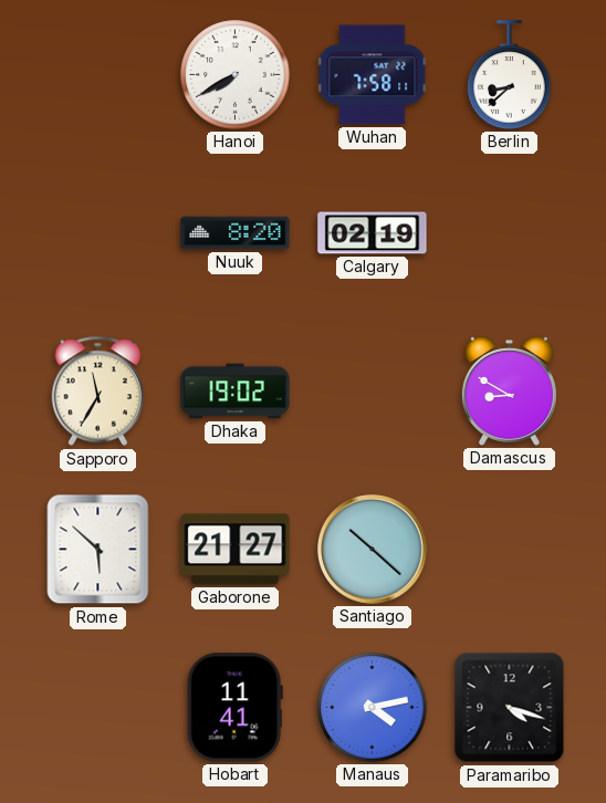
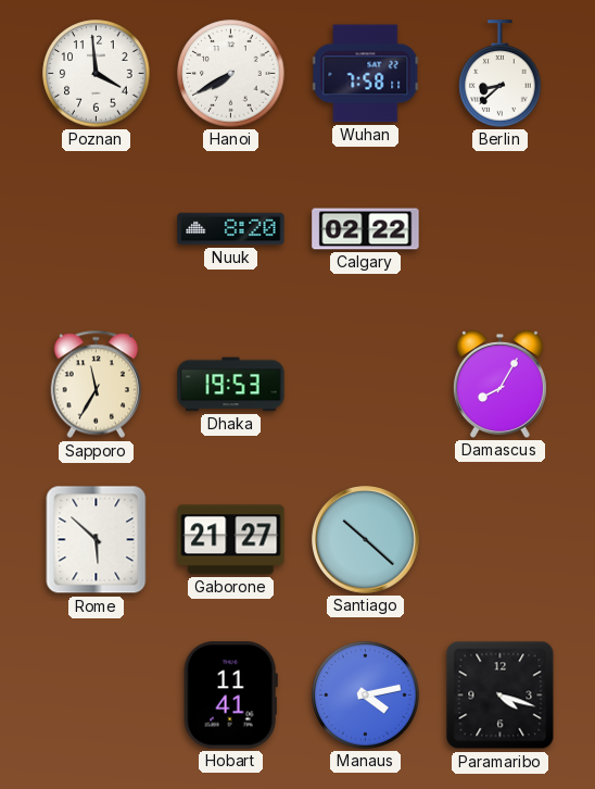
Poznan: none -> 3:59
Calgary: 02:19 -> 02:22
Dhaka: 19:02 -> 19:53
Damascus: 8:50 -> 8:05
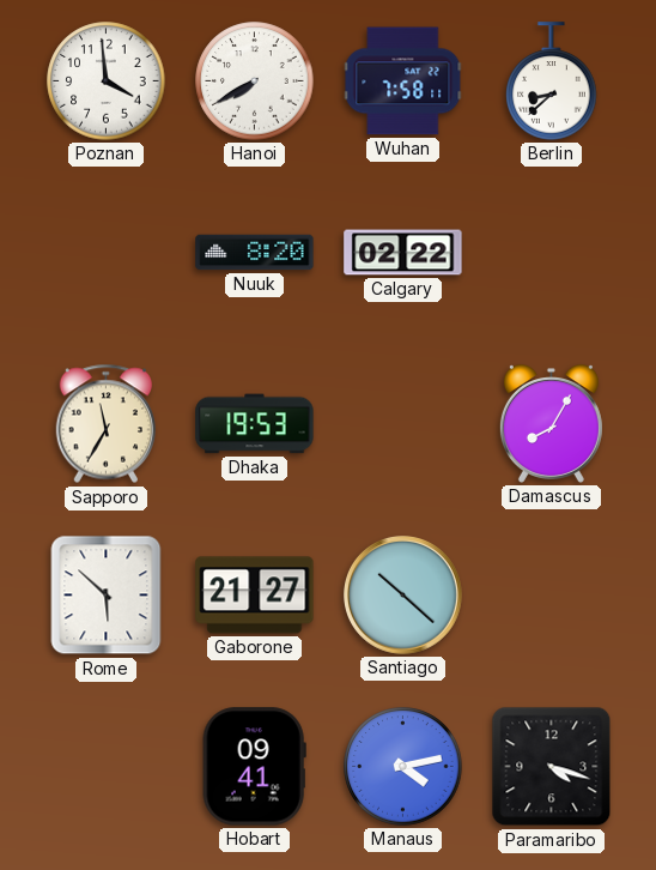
Hobart: 11:41 -> 09:41
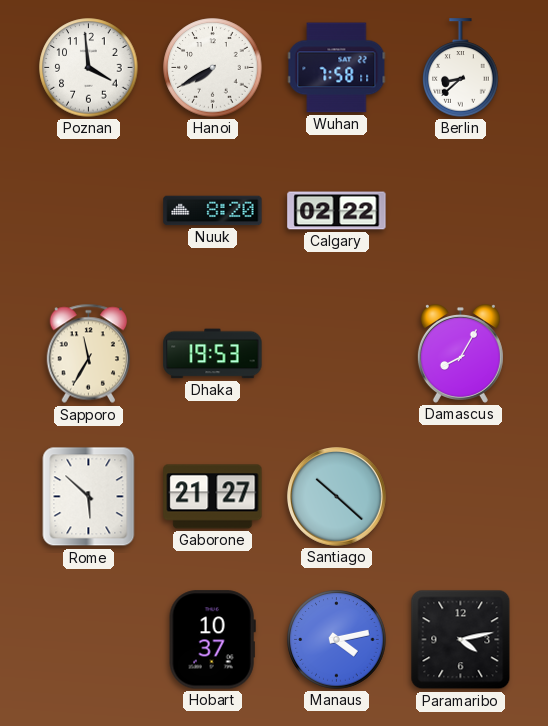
Hobart: 09:41 -> 10:37
Paramaribo: 4:18 -> 4:13
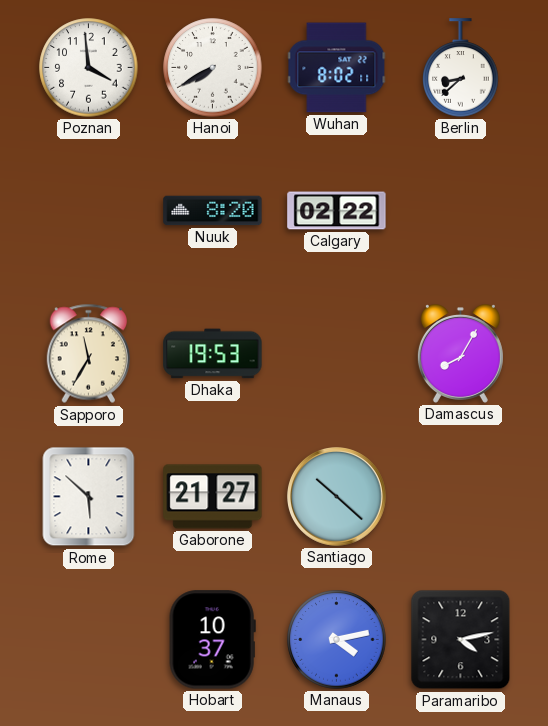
Wuhan: 7:58 -> 8:02
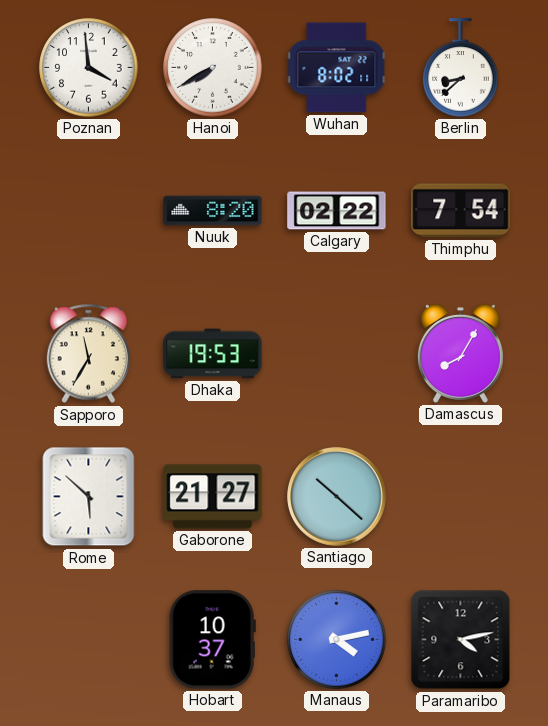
Thimphu: none -> 7:54
